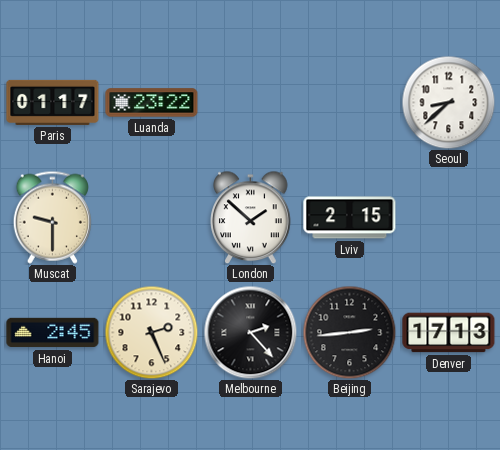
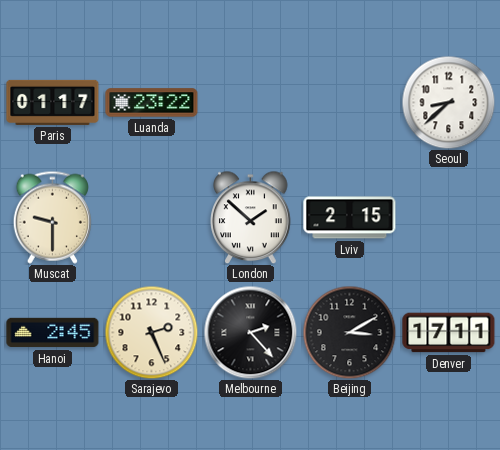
Beijing: 2:44 -> 3:10
Denver: 17:13 -> 17:11
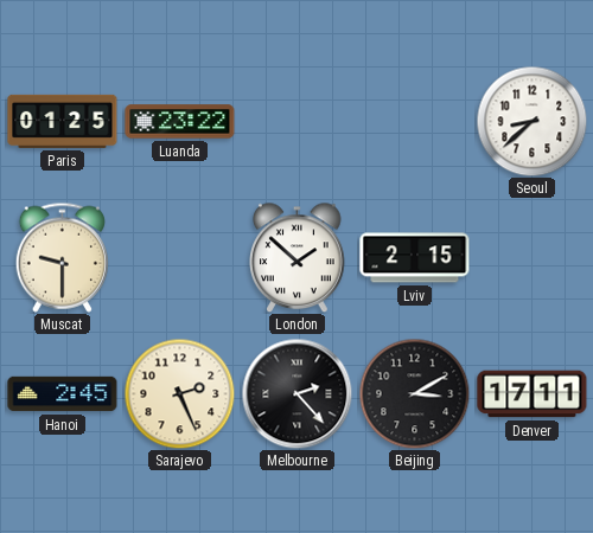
Paris: 01:17 -> 01:25
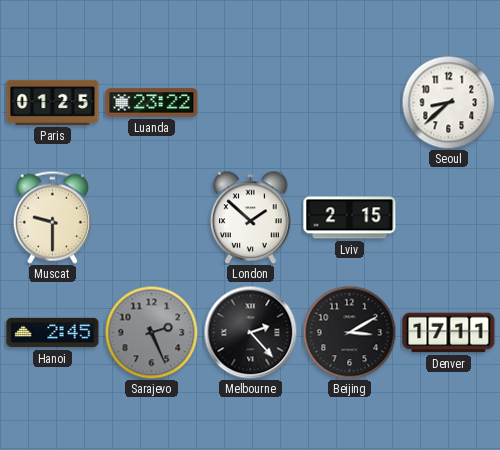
Sarajevo dial: cream -> grey
